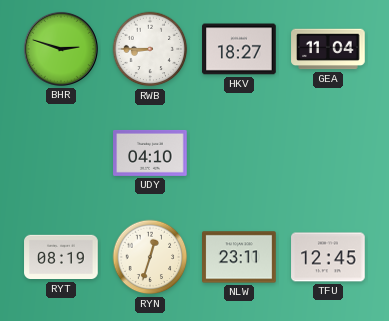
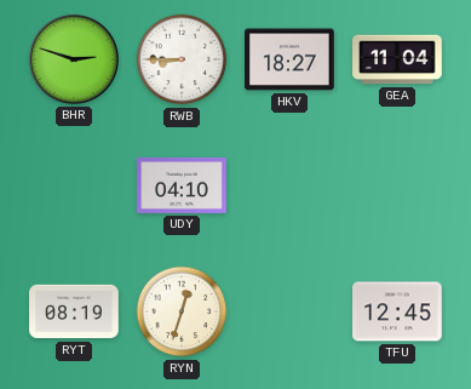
NLW: 23:11 -> none
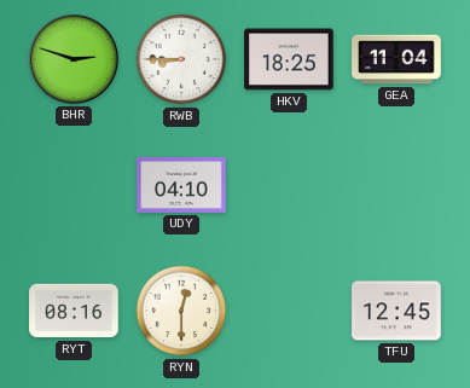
HKV: 18:27 -> 18:25
RYT: 08:19 -> 08:16
RYN: 12:33 -> 12:30
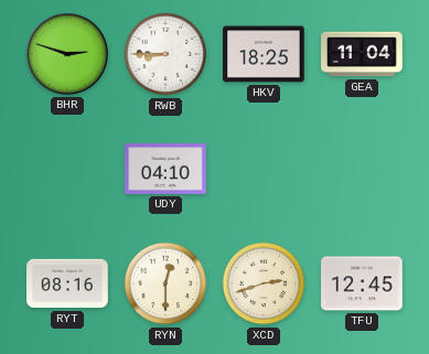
XCD: none -> 2:42
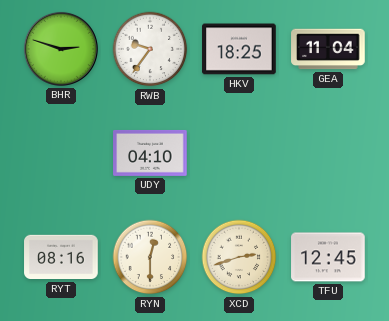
RWB: 8:45 -> 9:36
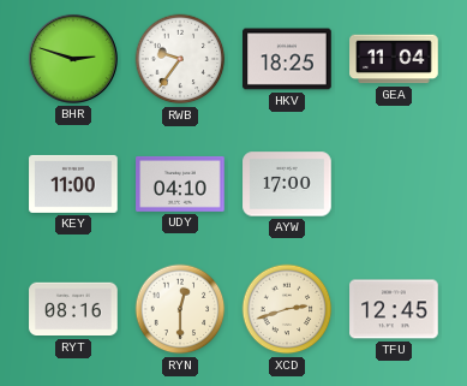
KEY: none -> 11:00
AYW: none -> 17:00
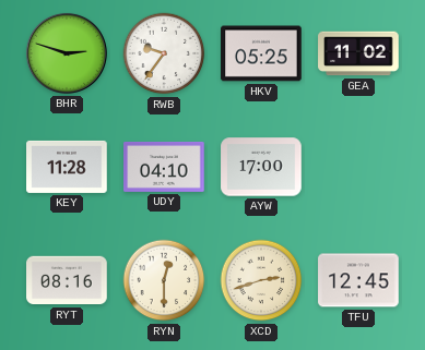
HKV: 18:25 -> 05:25
GEA: 11:04 -> 11:02
KEY: 11:00 -> 11:28
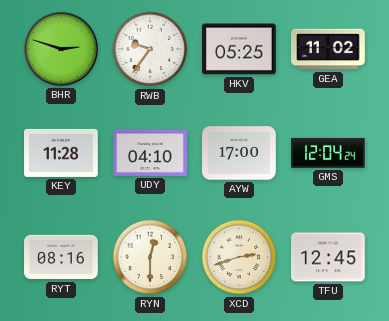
GMS: none -> 12:04
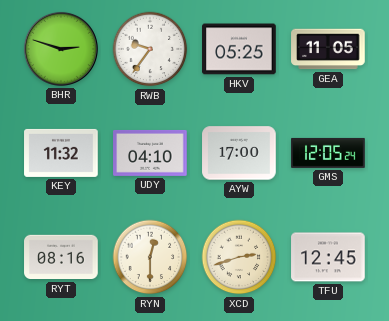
GEA: 11:02 -> 11:05
KEY: 11:28 -> 11:32
GMS: 12:04 -> 12:05
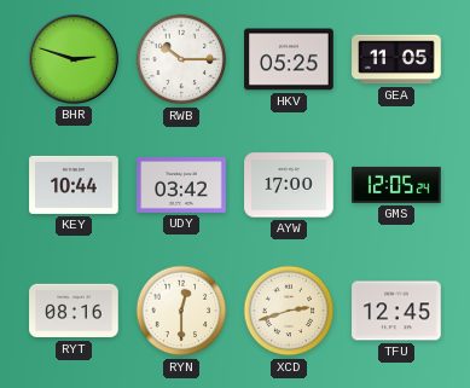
RWB: 9:36 -> 10:15
KEY: 11:32 -> 10:44
UDY: 04:10 -> 03:42
